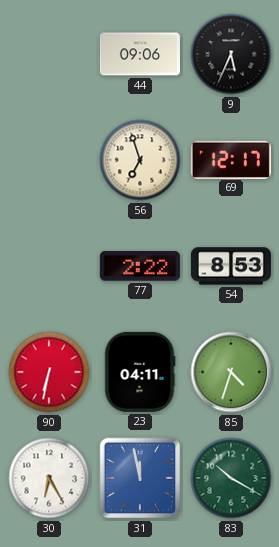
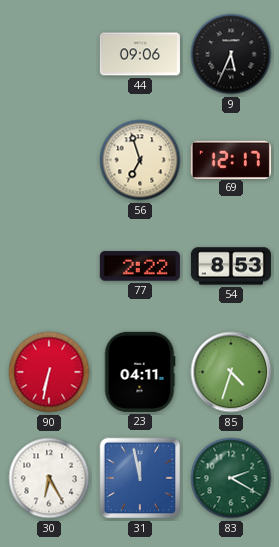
83: 10:20 -> 2:20
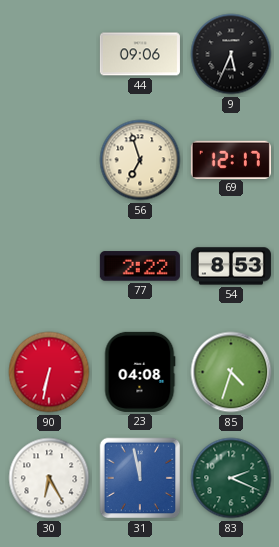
23: 04:11 -> 04:08
83: 2:20 -> 2:19
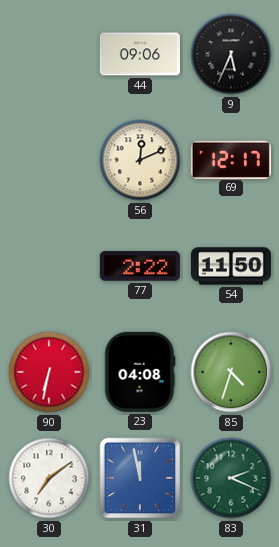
56: 6:57 -> 12:11
54: 8:53 -> 11:50
30: 6:25 -> 7:09
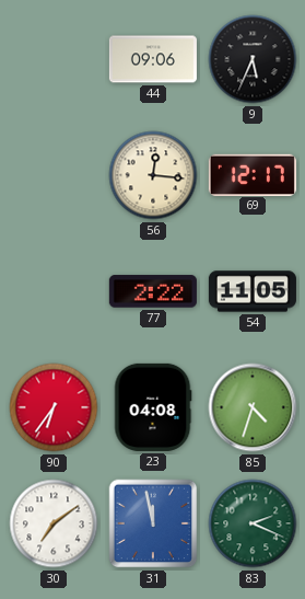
56: 12:11 -> 12:16
54: 11:50 -> 11:05
90: 6:32 -> 6:36
